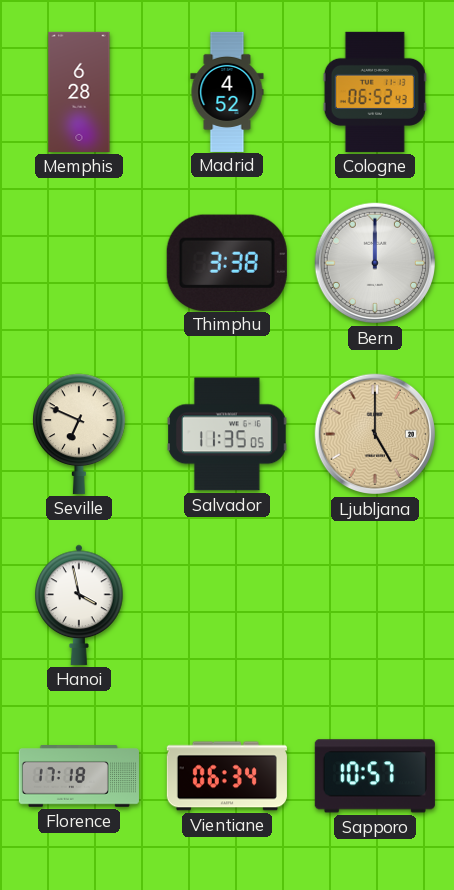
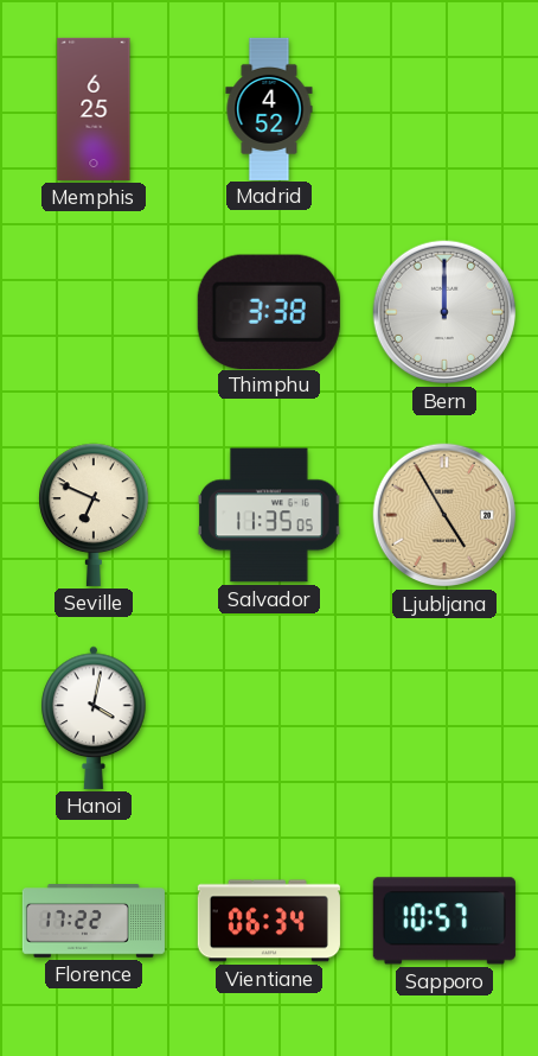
Memphis: 6:28 -> 6:25
Cologne: 06:52 -> none
Ljubljana: 5:00 -> 4:55
Hanoi: 3:58 -> 4:02
Florence: 17:18 -> 17:22
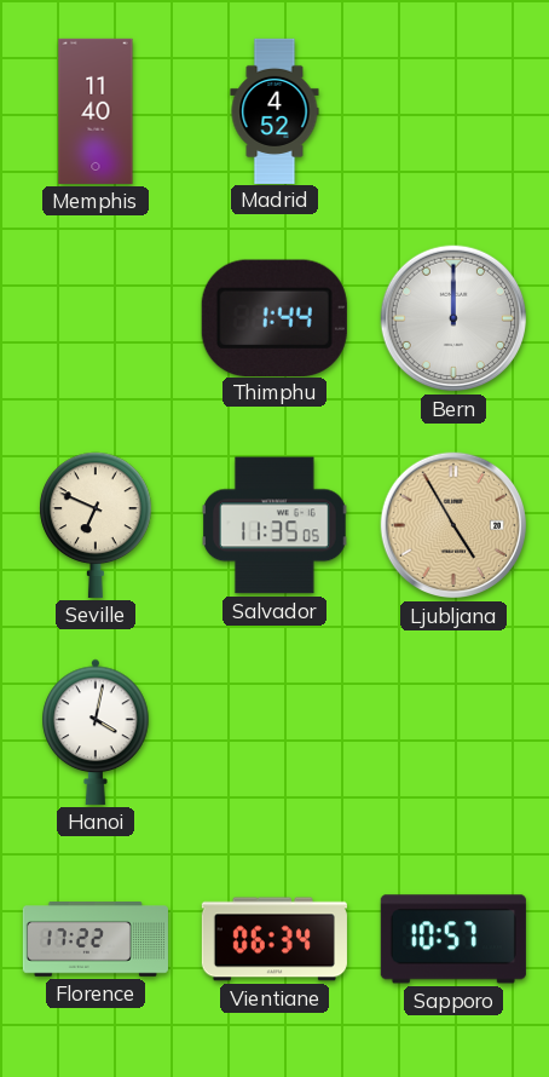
Memphis: 6:25 -> 11:40
Thimphu: 3:38 -> 1:44
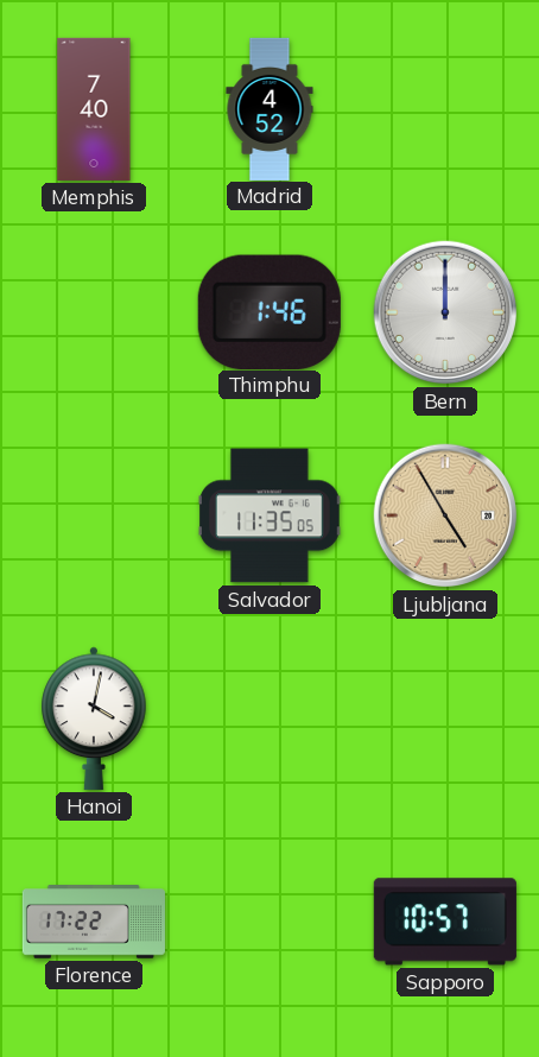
Memphis: 11:40 -> 7:40
Thimphu: 1:44 -> 1:46
Seville: 6:49 -> none
Vientiane: 06:34 -> none
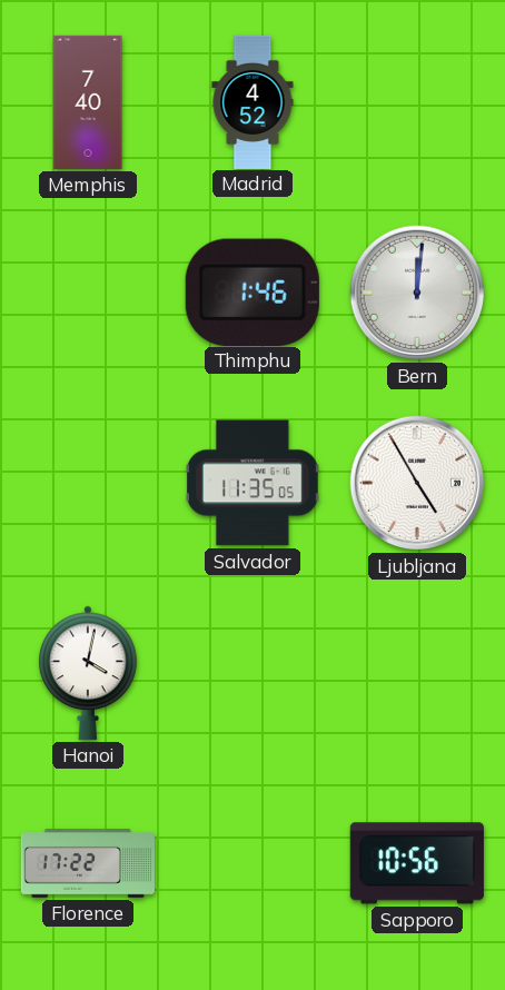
Bern: 12:00 -> 12:01
Ljubljana dial: champagne -> white
Sapporo: 10:57 -> 10:56
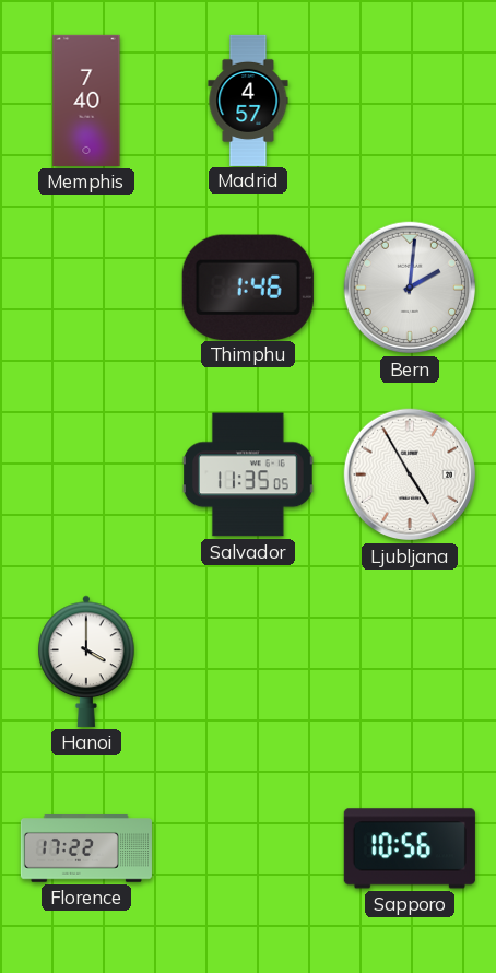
Madrid: 4:52 -> 4:57
Bern: 12:01 -> 2:01
Hanoi: 4:02 -> 4:00
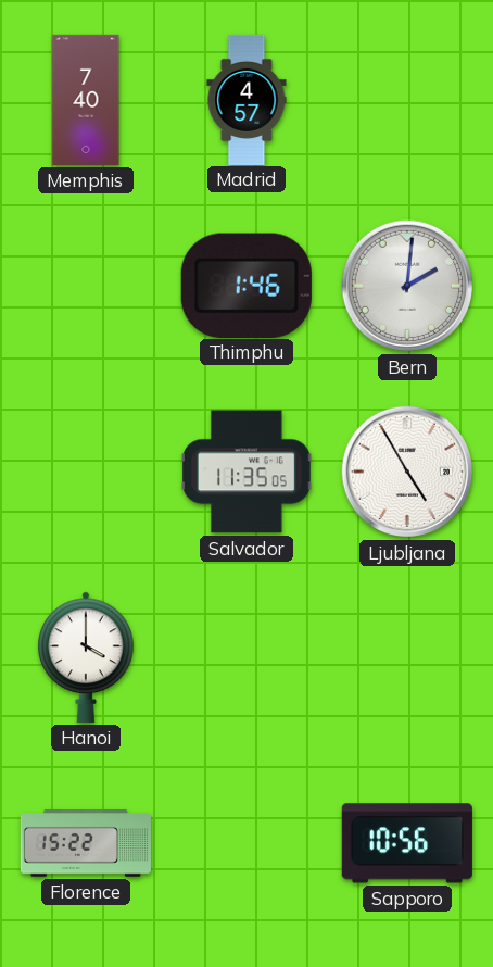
Florence: 17:22 -> 15:22
